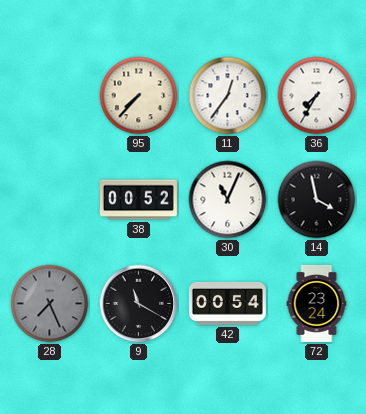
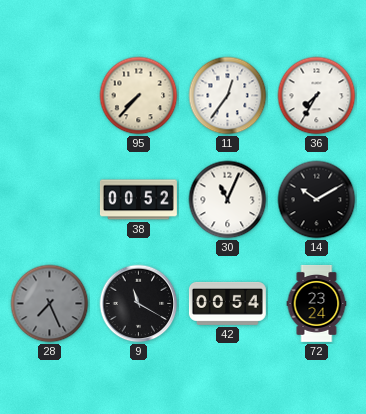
14: 3:58 -> 10:10
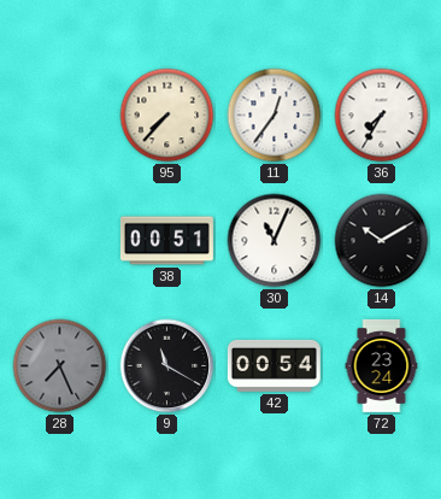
38: 00:52 -> 00:51
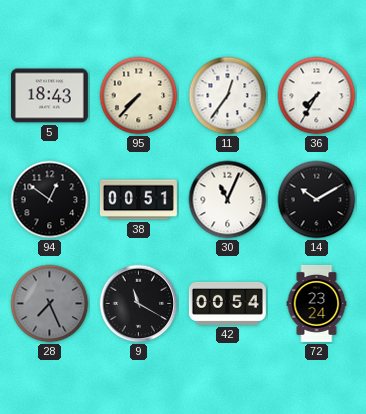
5: none -> 18:43
94: none -> 12:51
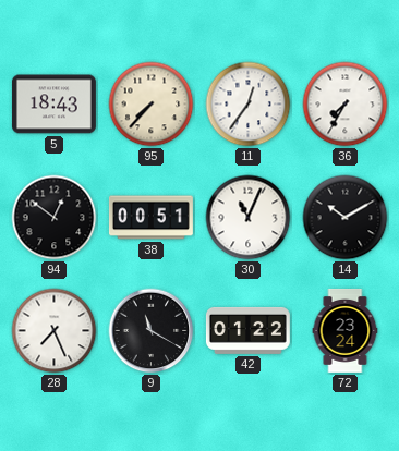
28 dial: grey -> white
42: 00:54 -> 01:22
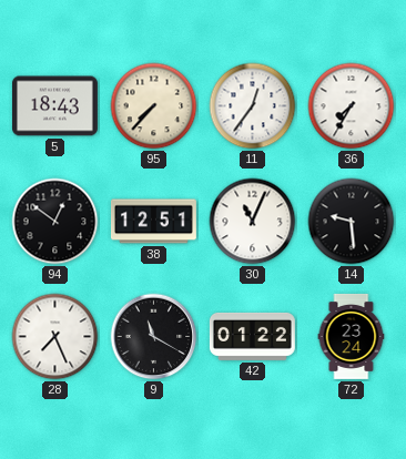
38: 00:51 -> 12:51
14: 10:10 -> 9:29
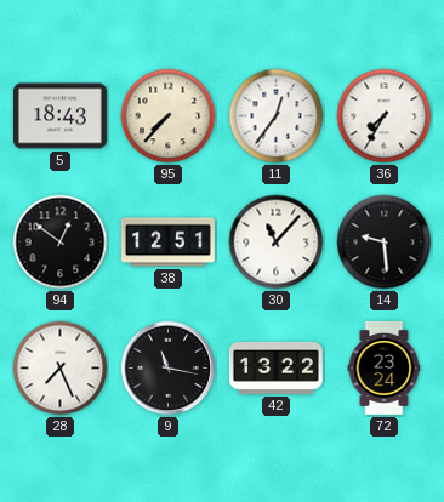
30: 11:04 -> 11:07
9: 11:20 -> 11:17
42: 01:22 -> 13:22
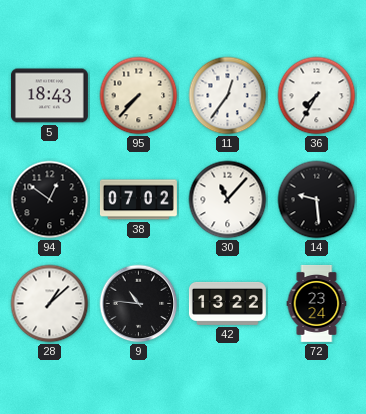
38: 12:51 -> 07:02
28: 7:26 -> 1:08
9: 11:17 -> 10:46
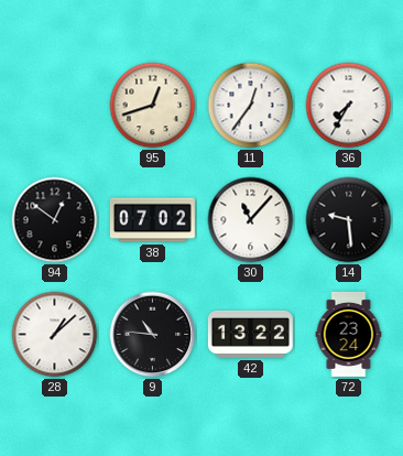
5: 18:43 -> none
95: 7:37 -> 12:42
